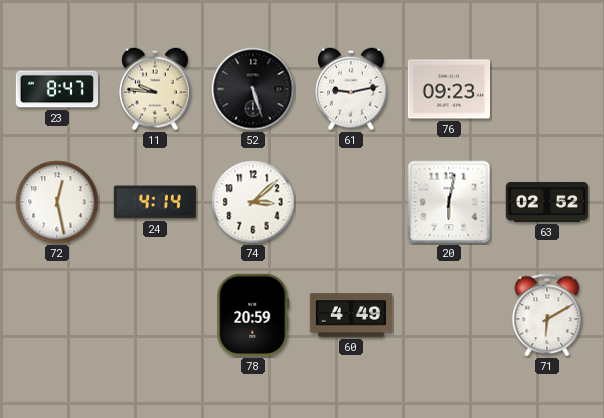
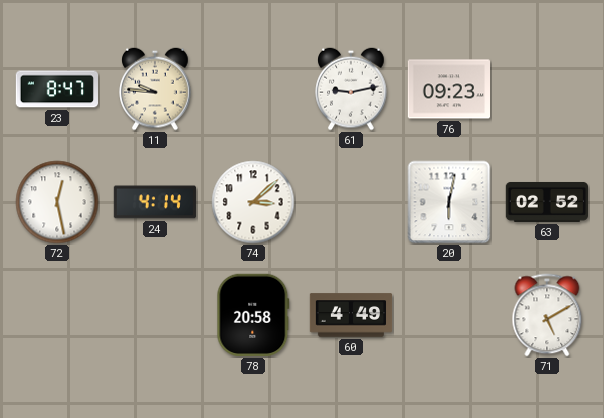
52: 5:27 -> none
78: 20:59 -> 20:58
71: 6:10 -> 5:10
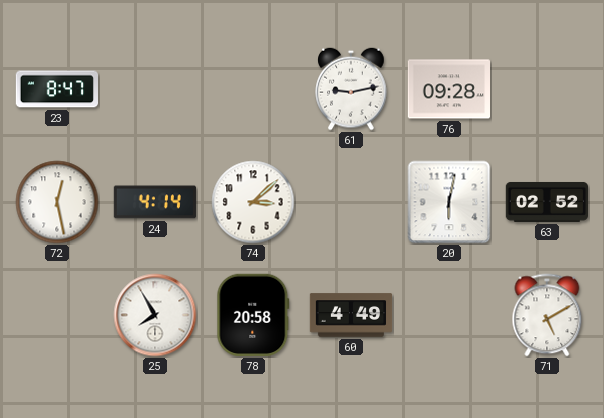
11: 9:46 -> none
76: 09:23 -> 09:28
25: none -> 7:55
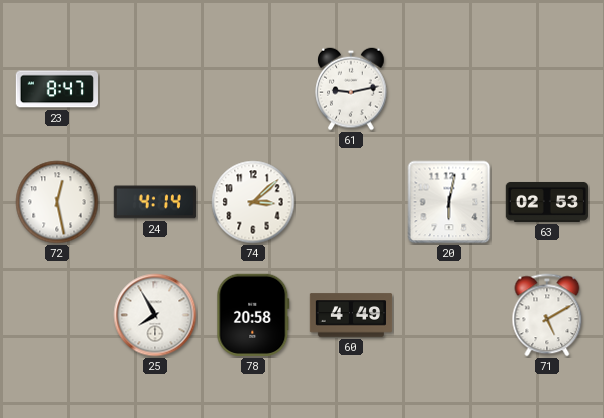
76: 09:28 -> none
63: 02:52 -> 02:53
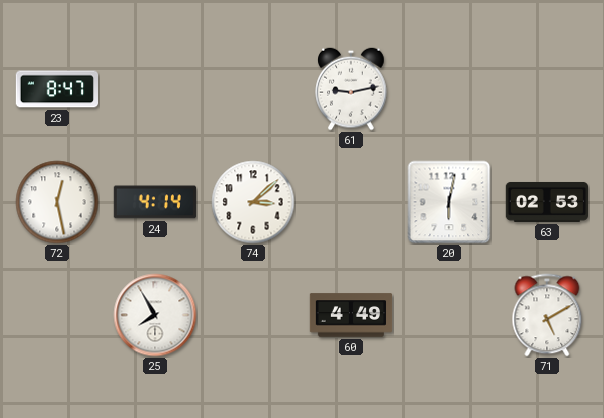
78: 20:58 -> none
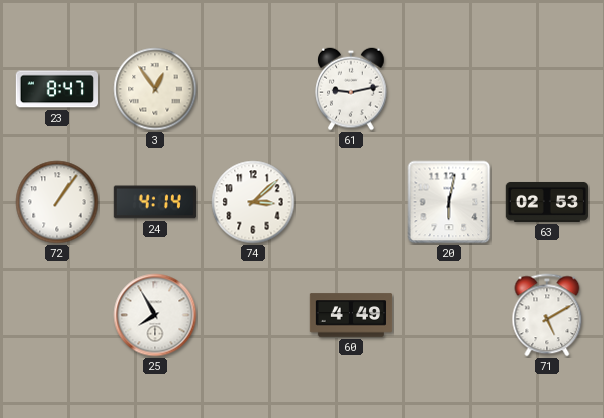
3: none -> 12:54
72: 12:28 -> 1:06
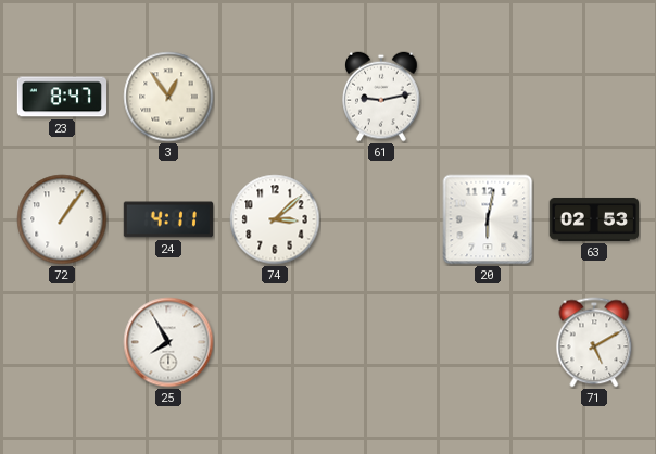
24: 4:14 -> 4:11
60: 4:49 -> none
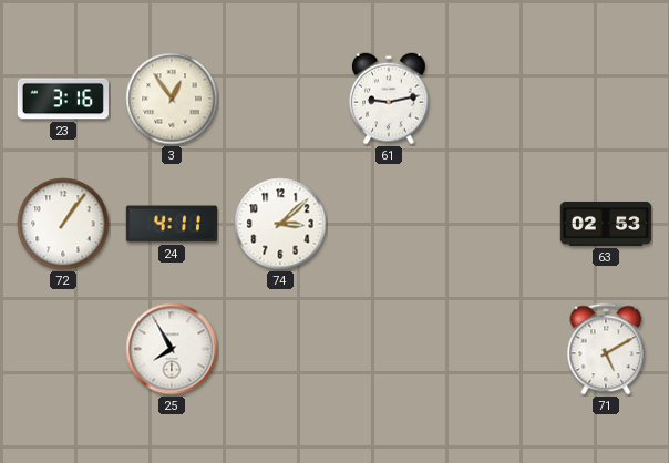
23: 8:47 -> 3:16
20: 6:02 -> none
